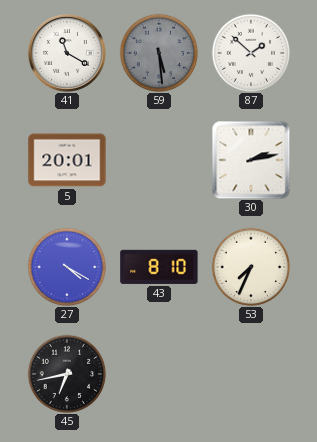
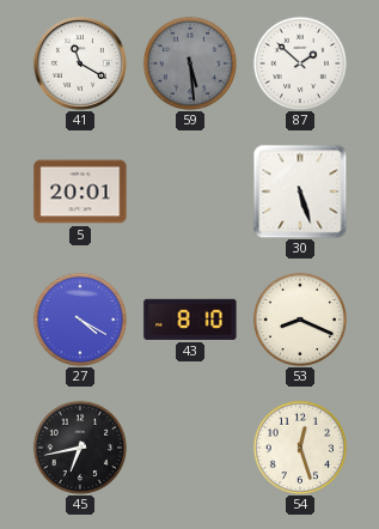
30: 2:13 -> 5:27
53: 7:34 -> 8:19
54: none -> 12:27
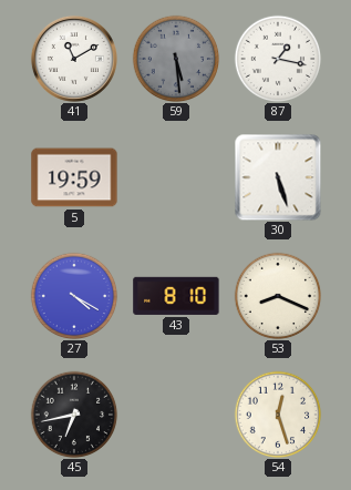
41: 11:20 -> 11:10
87: 1:52 -> 1:17
5: 20:01 -> 19:59
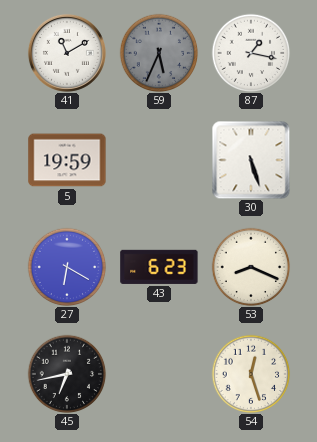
59: 5:29 -> 5:34
27: 4:20 -> 6:20
43: 8:10 -> 6:23
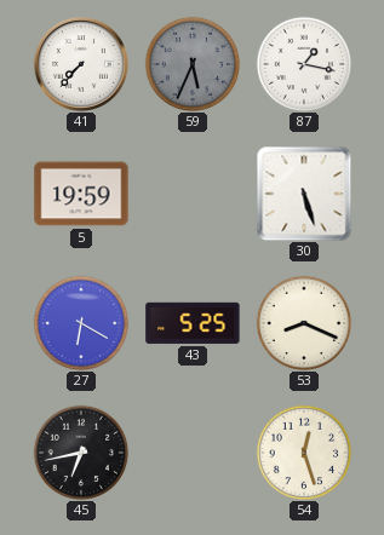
41: 11:10 -> 7:37
43: 6:23 -> 5:25
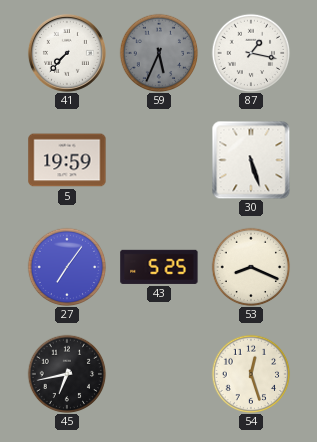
27: 6:20 -> 7:06
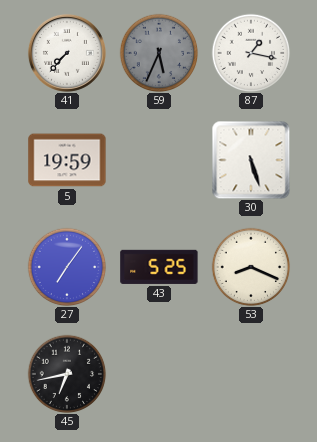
54: 12:27 -> none
